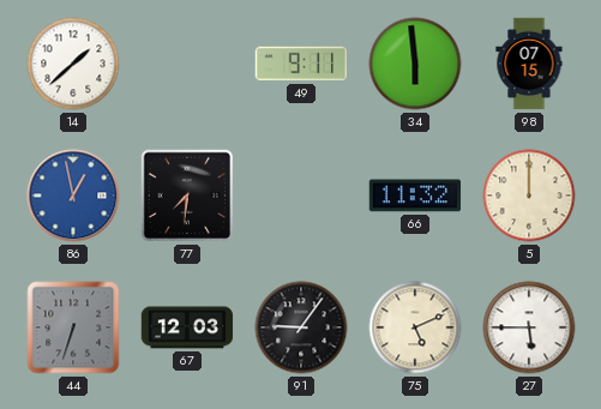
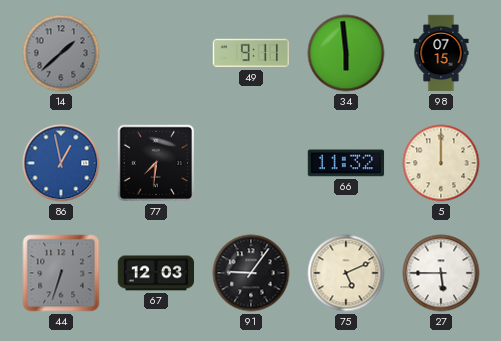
14 dial: white -> grey
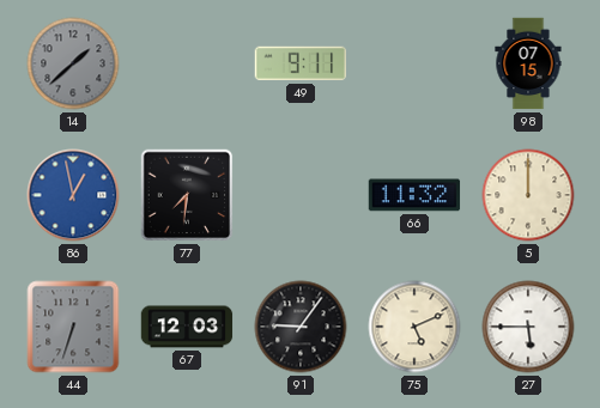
34: 5:59 -> none
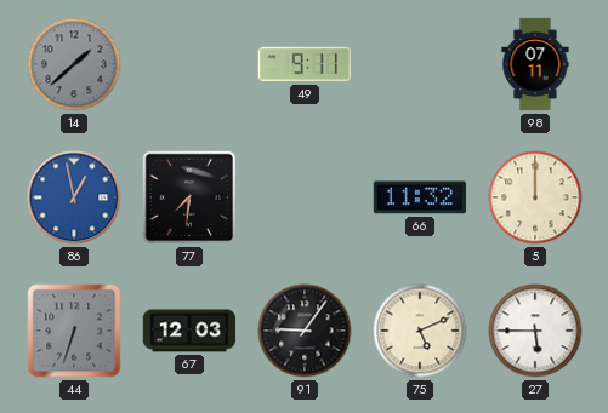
98: 07:15 -> 07:11
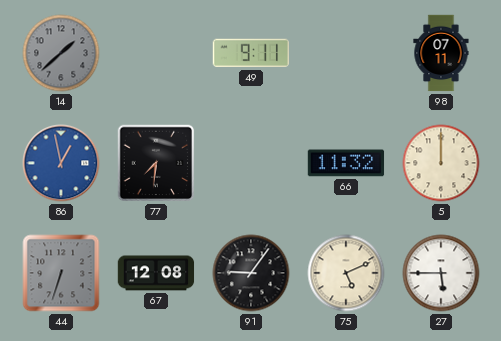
67: 12:03 -> 12:08
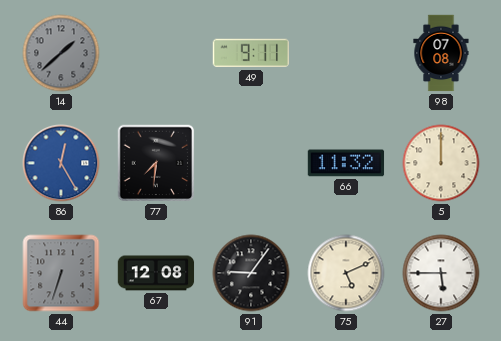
98: 07:11 -> 07:08
86: 12:58 -> 12:25
